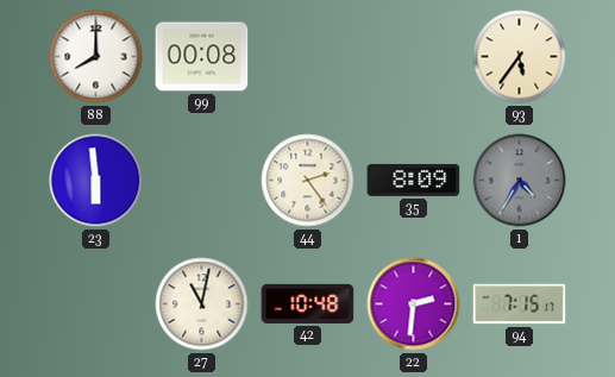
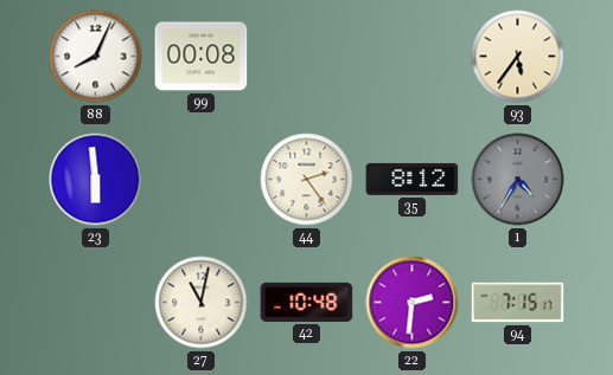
88: 8:00 -> 8:04
35: 8:09 -> 8:12
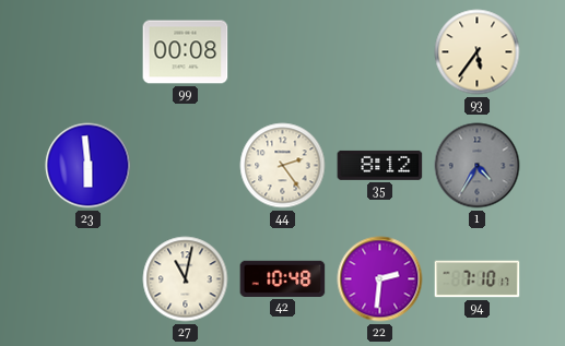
88: 8:04 -> none
94: 7:15 -> 7:10
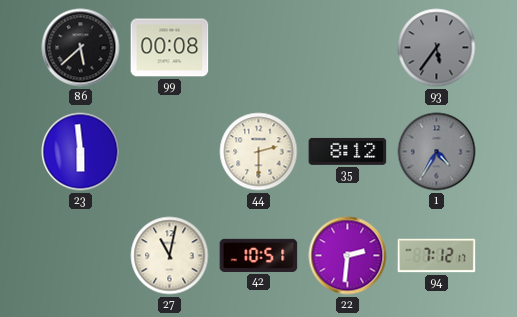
86: none -> 5:38
93 dial: cream -> grey
44: 2:24 -> 2:30
42: 10:48 -> 10:51
94: 7:10 -> 7:12
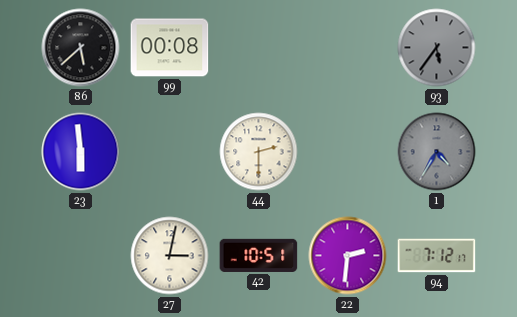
35: 8:12 -> none
27: 11:02 -> 3:02
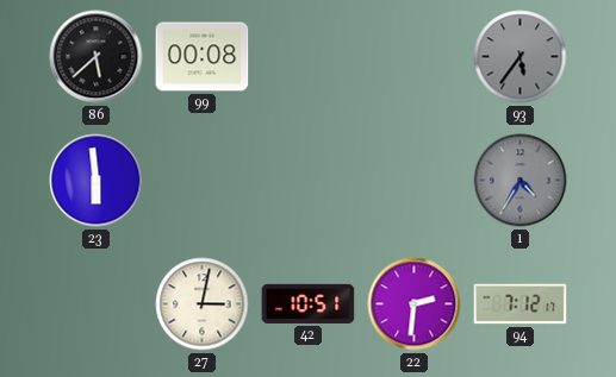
44: 2:30 -> none
